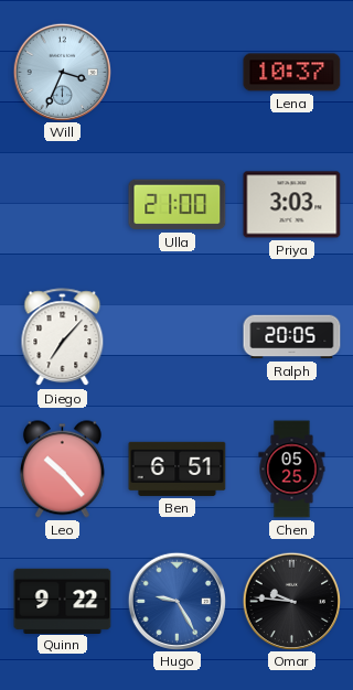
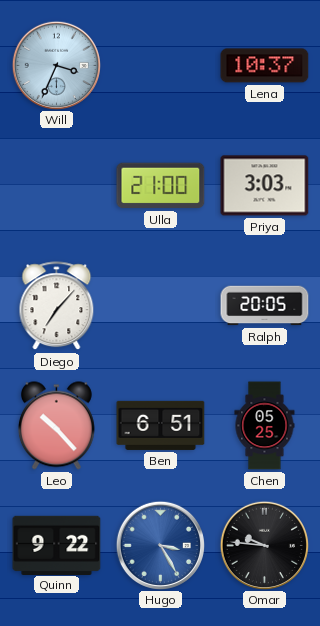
Hugo: 9:25 -> 3:25
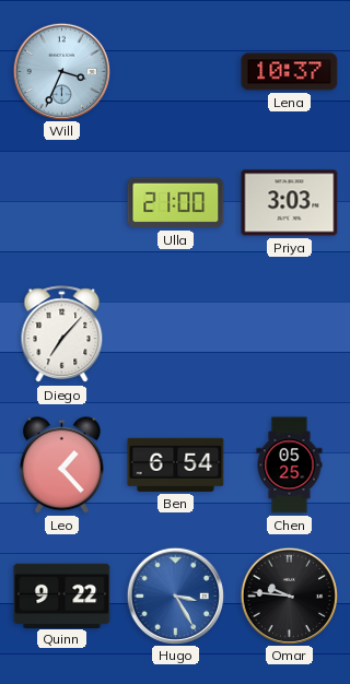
Ralph: 20:05 -> none
Leo: 10:23 -> 1:23
Ben: 6:51 -> 6:54
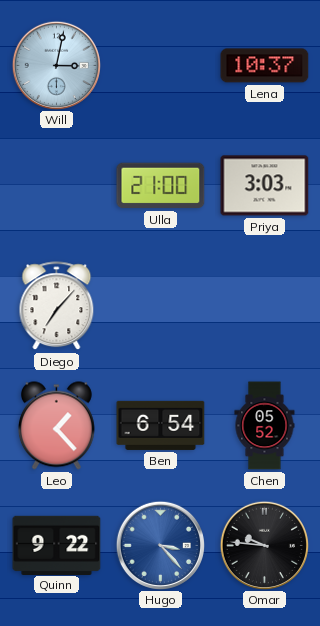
Will: 3:34 -> 3:02
Chen: 05:25 -> 05:52
Hugo: 3:25 -> 3:23
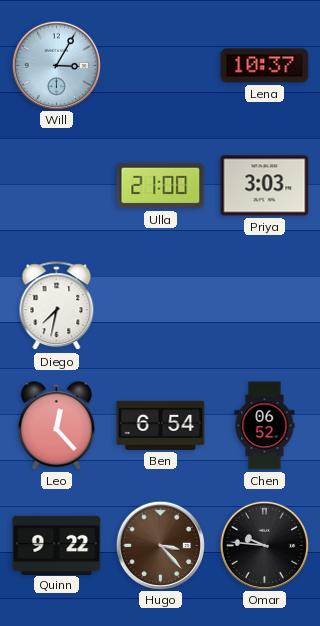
Will: 3:02 -> 3:05
Diego: 7:07 -> 7:32
Leo: 1:23 -> 12:23
Chen: 05:52 -> 06:52
Hugo dial: blue -> brown
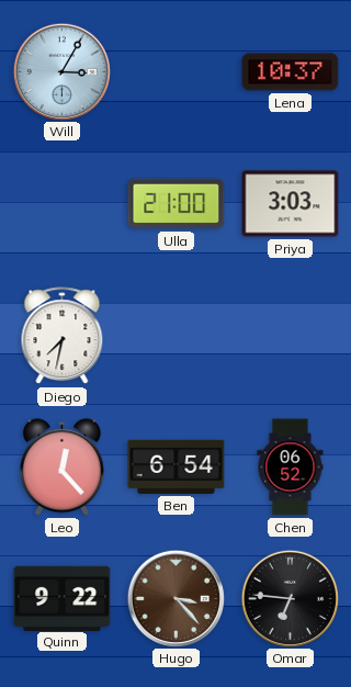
Omar: 9:46 -> 6:46
